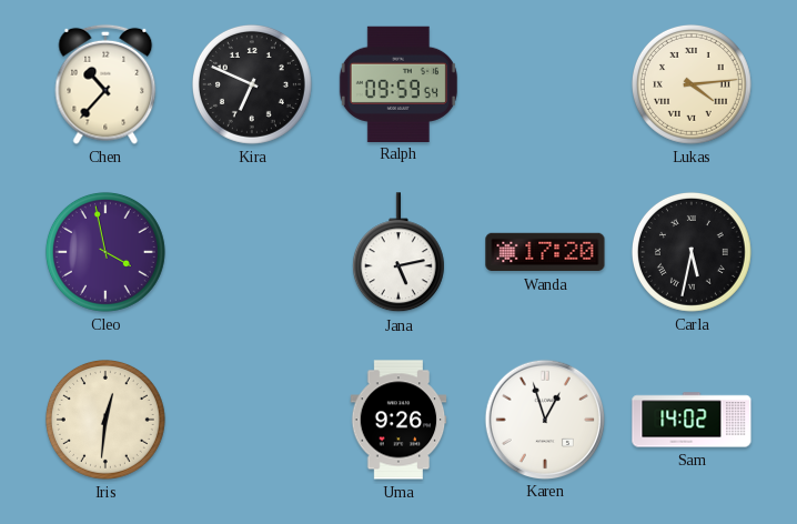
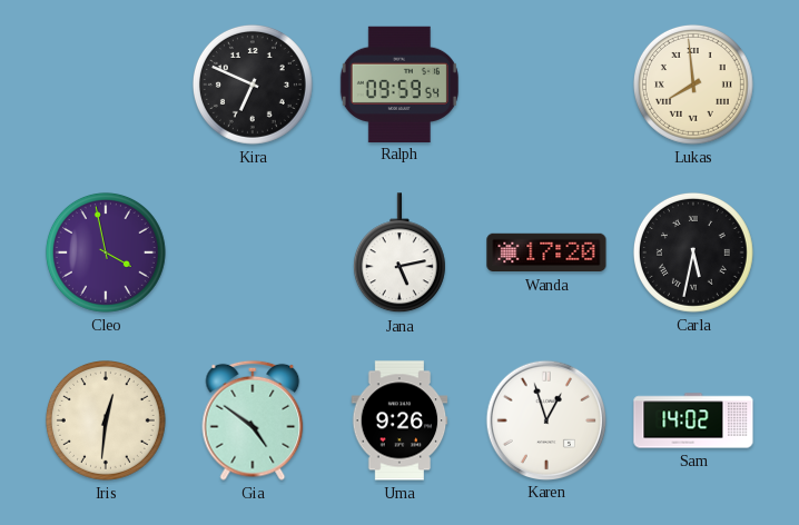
Chen: 10:37 -> none
Lukas: 4:14 -> 7:59
Gia: none -> 4:51
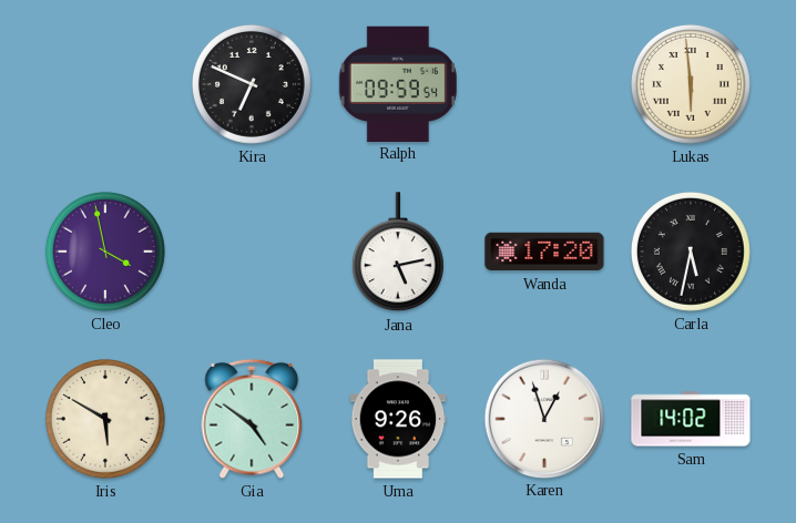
Lukas: 7:59 -> 5:59
Iris: 12:31 -> 5:50
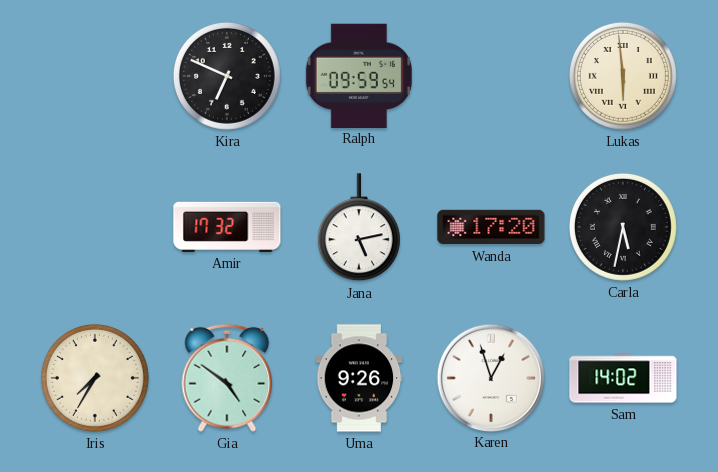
Cleo: 3:58 -> none
Amir: none -> 17:32
Iris: 5:50 -> 7:35
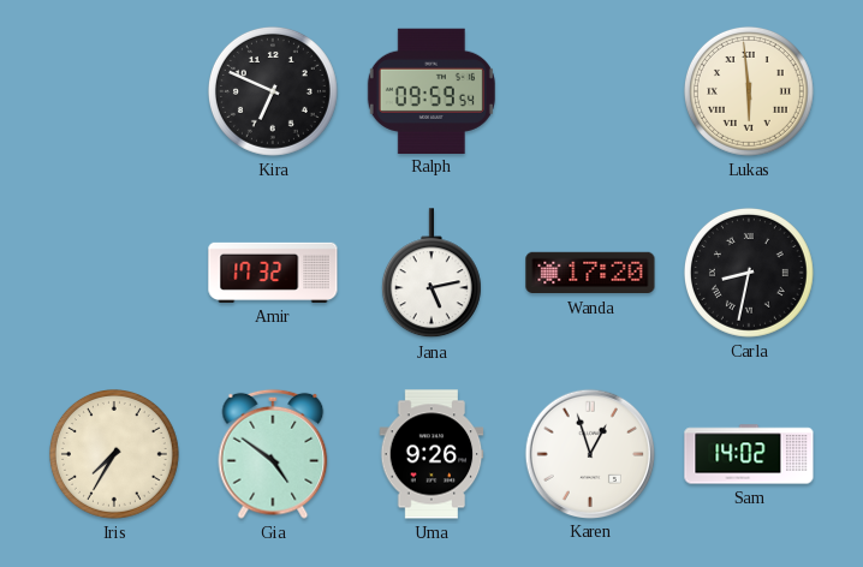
Carla: 5:32 -> 8:32
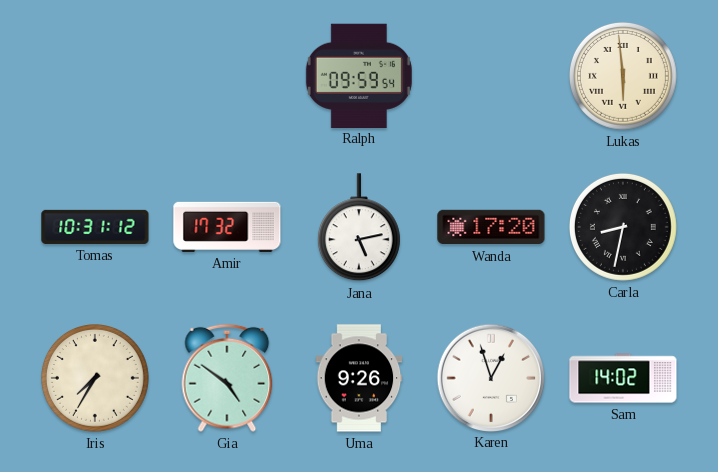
Kira: 6:49 -> none
Tomas: none -> 10:31
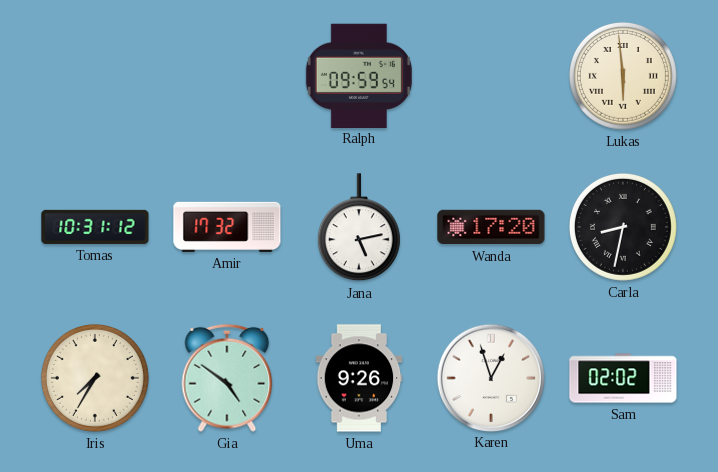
Sam: 14:02 -> 02:02
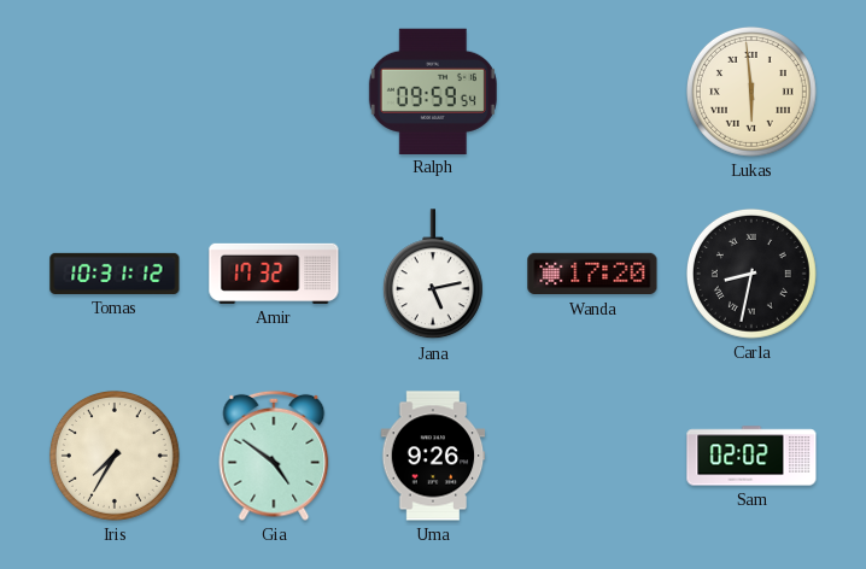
Karen: 12:57 -> none
